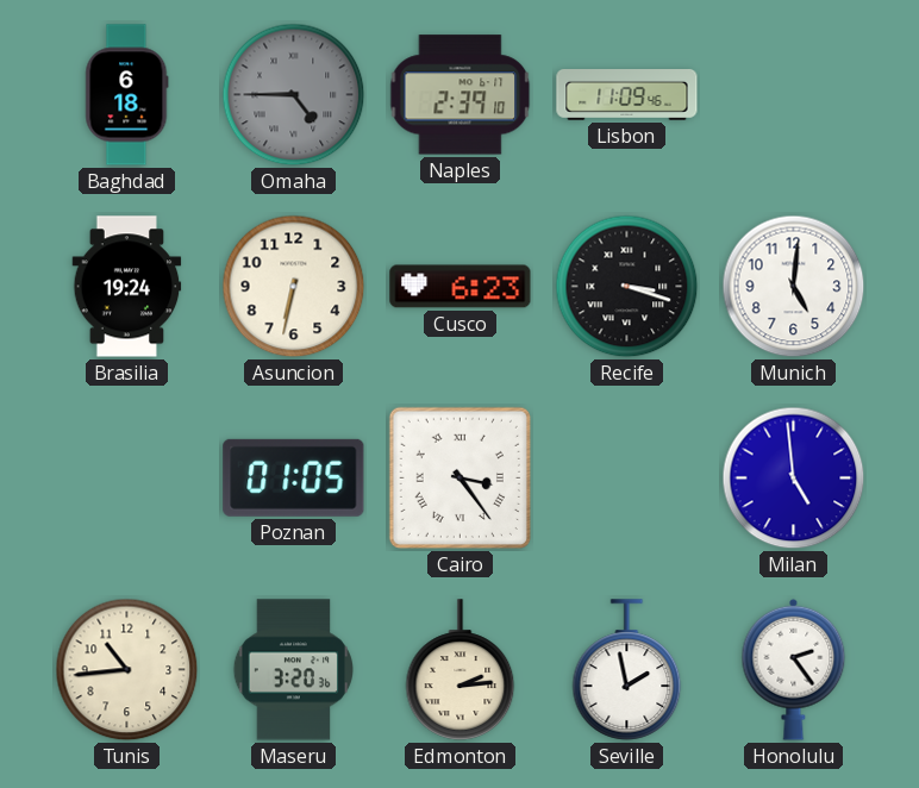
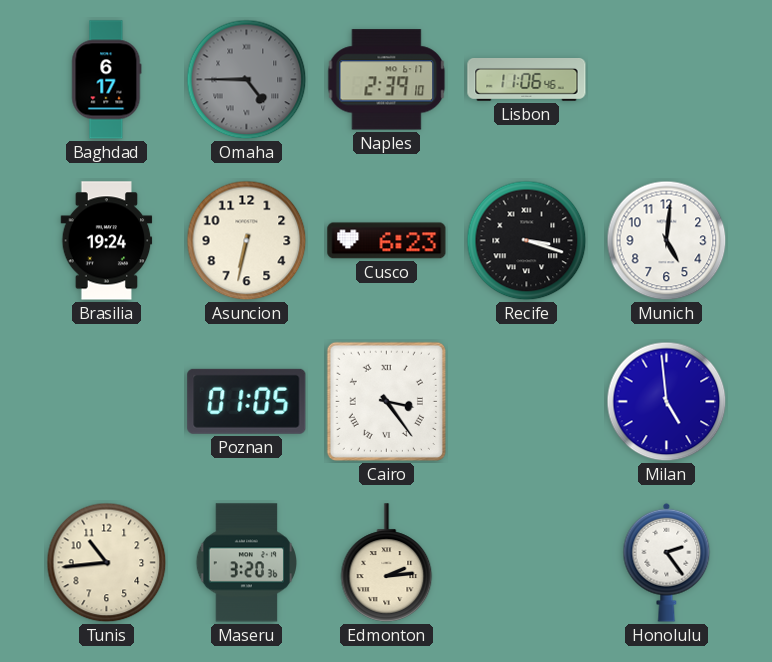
Baghdad: 6:18 -> 6:17
Lisbon: 11:09 -> 11:06
Seville: 1:58 -> none
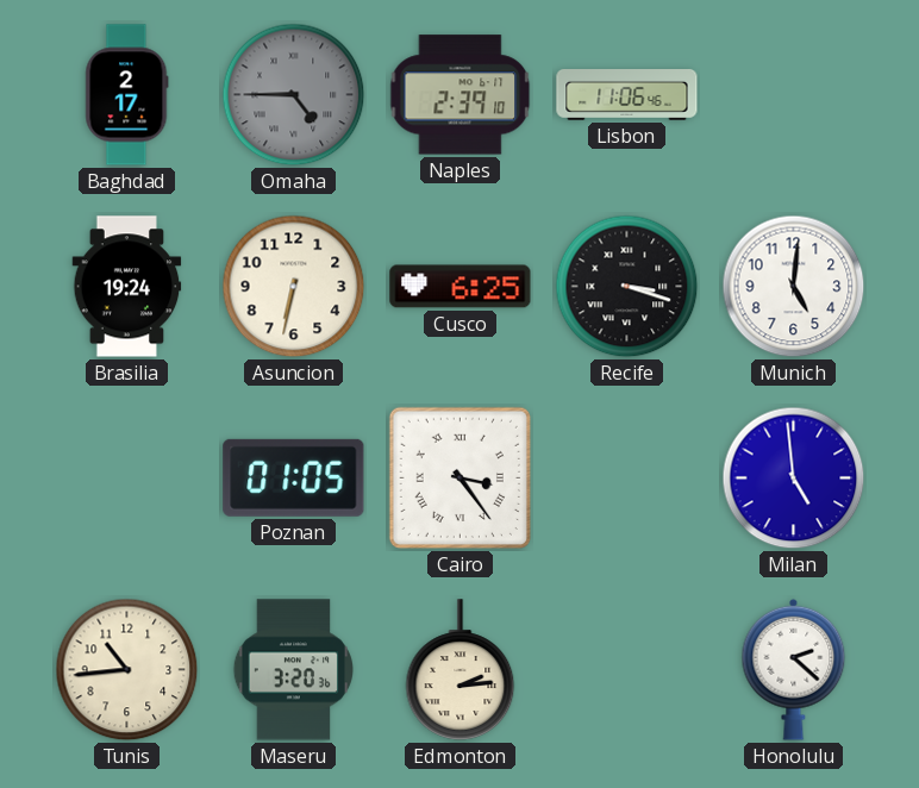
Baghdad: 6:17 -> 2:17
Cusco: 6:23 -> 6:25
Honolulu: 2:24 -> 2:22
